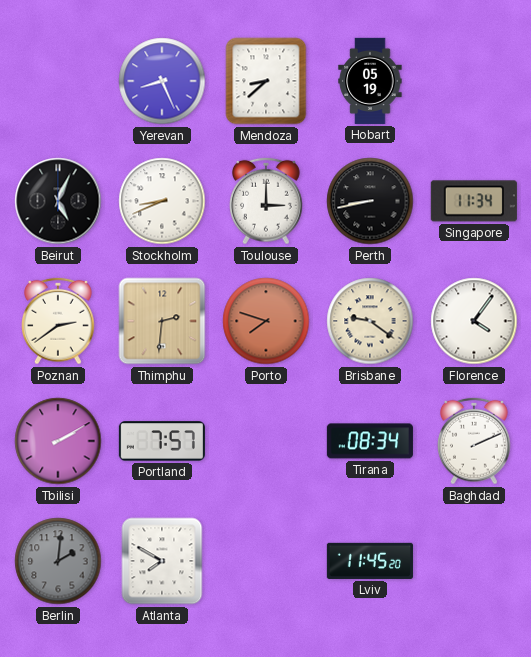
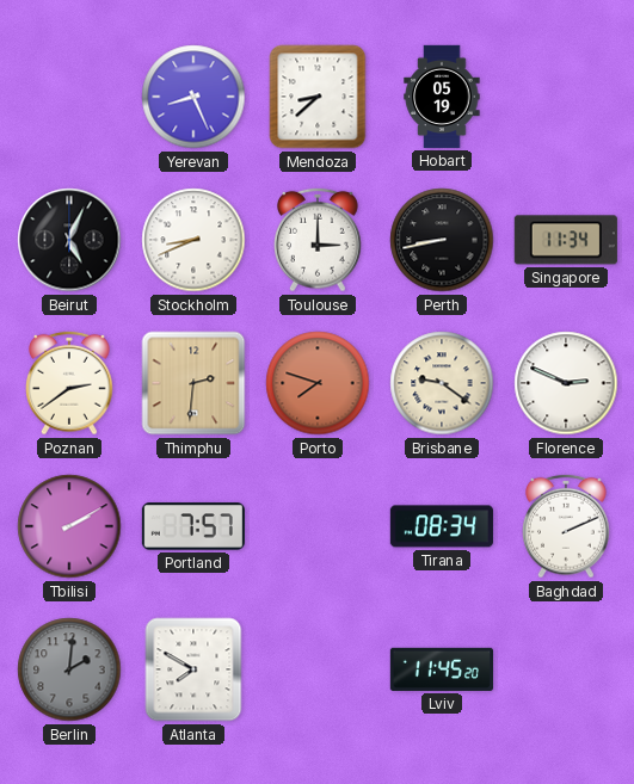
Florence: 4:06 -> 2:49
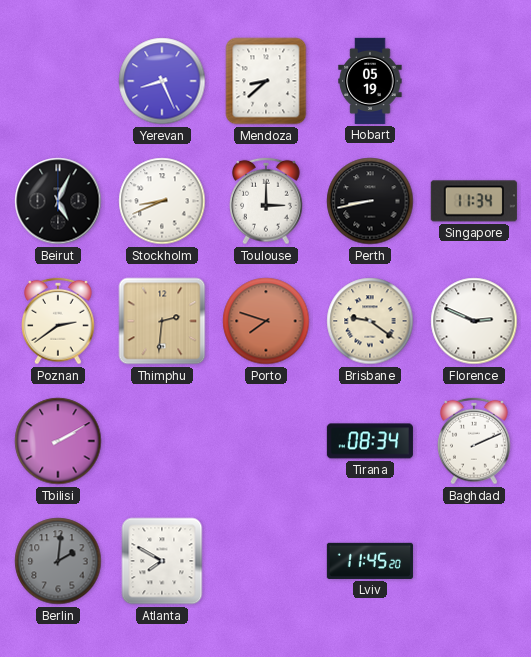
Portland: 7:57 -> none
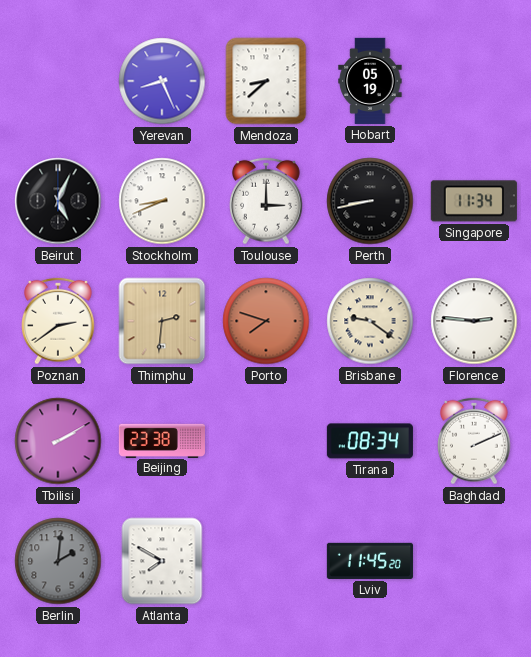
Florence: 2:49 -> 2:46
Beijing: none -> 23:38
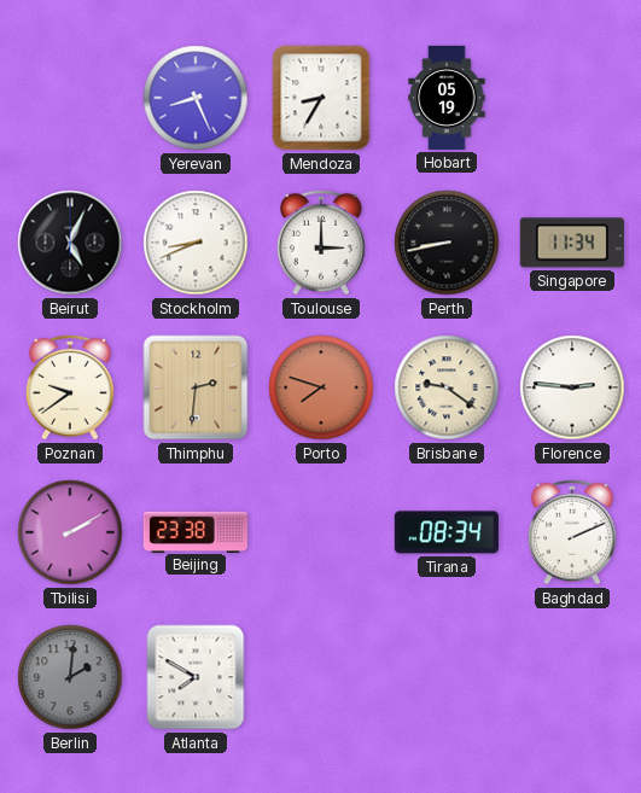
Mendoza: 8:38 -> 8:35
Poznan: 2:39 -> 9:39
Lviv: 11:45 -> none
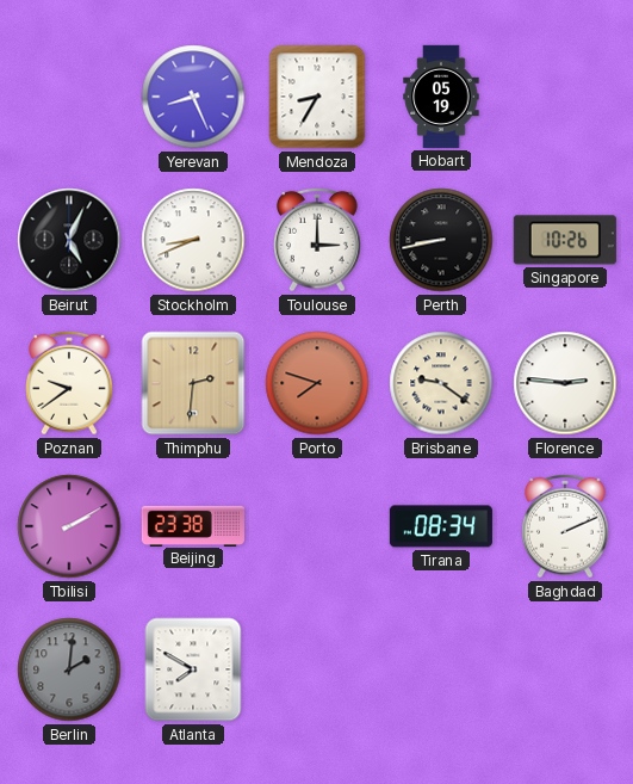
Singapore: 11:34 -> 10:26
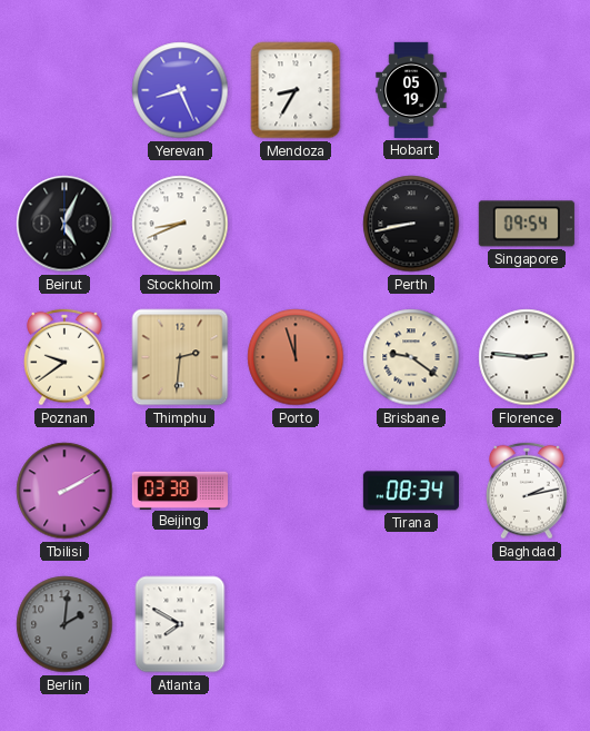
Toulouse: 3:00 -> none
Singapore: 10:26 -> 09:54
Porto: 7:48 -> 11:57
Beijing: 23:38 -> 03:38
Baghdad: 2:11 -> 2:13
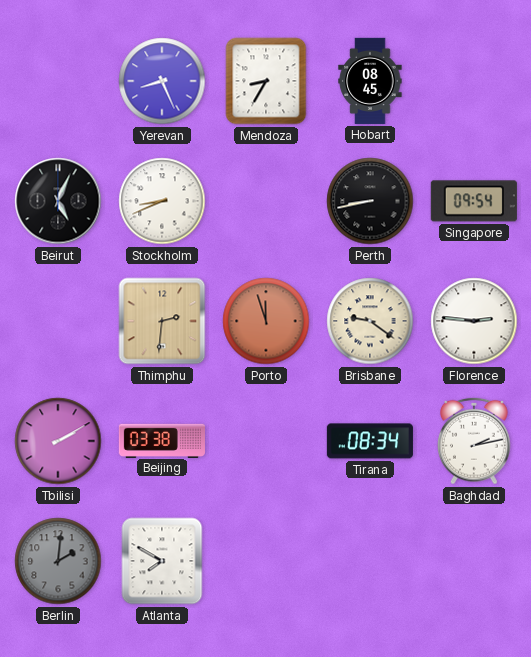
Hobart: 05:19 -> 08:45
Poznan: 9:39 -> none
